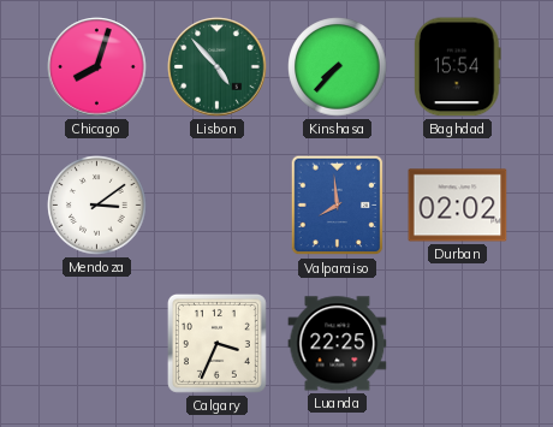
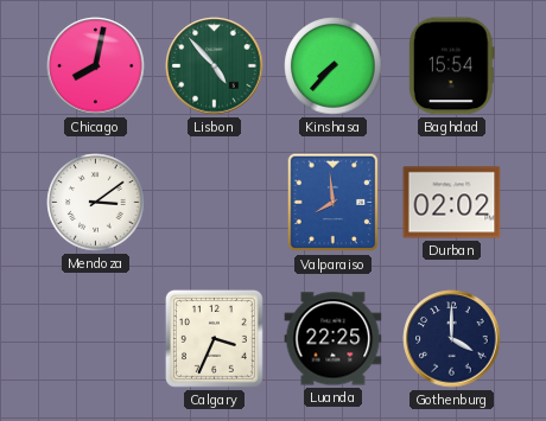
Chicago: 8:03 -> 8:02
Gothenburg: none -> 4:00
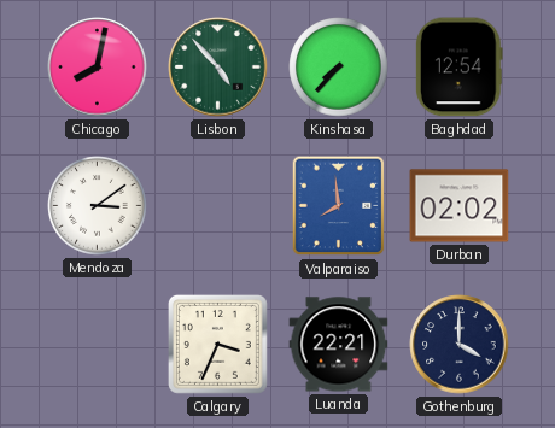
Baghdad: 15:54 -> 12:54
Luanda: 22:25 -> 22:21
